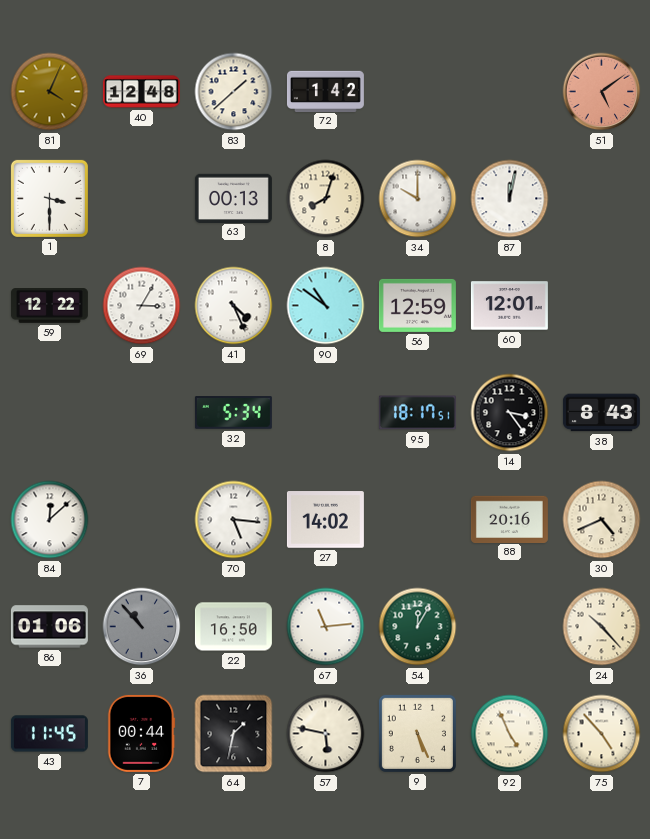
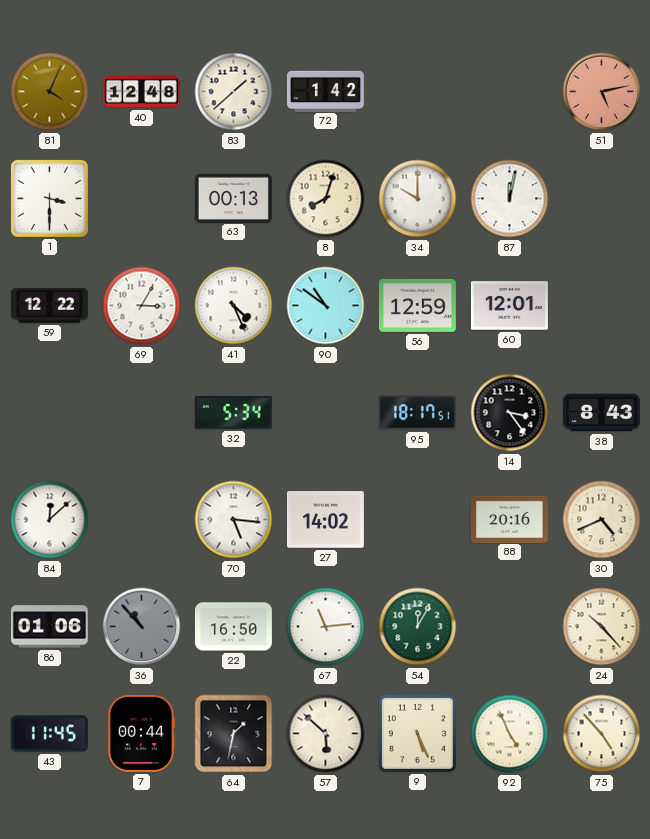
51: 5:09 -> 5:13
57: 5:47 -> 5:52
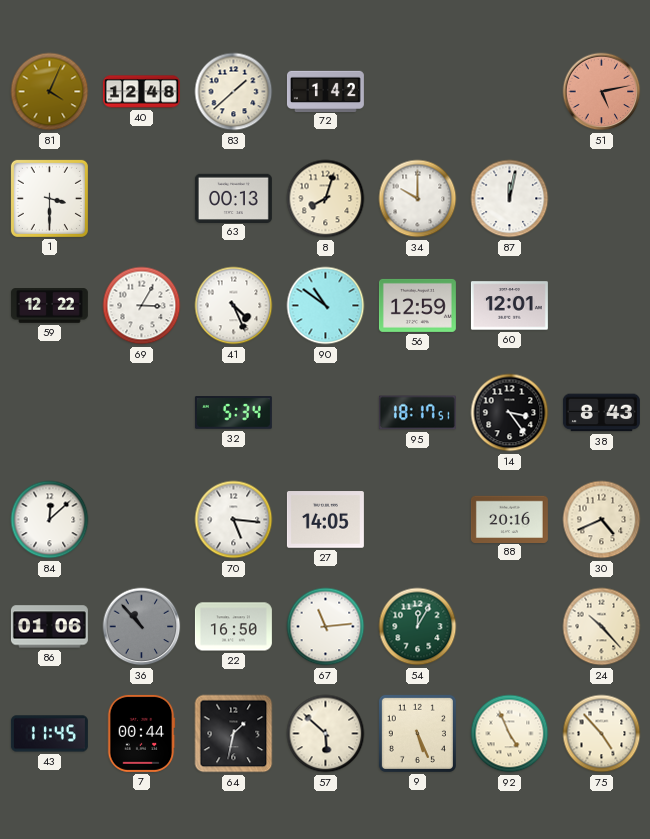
27: 14:02 -> 14:05
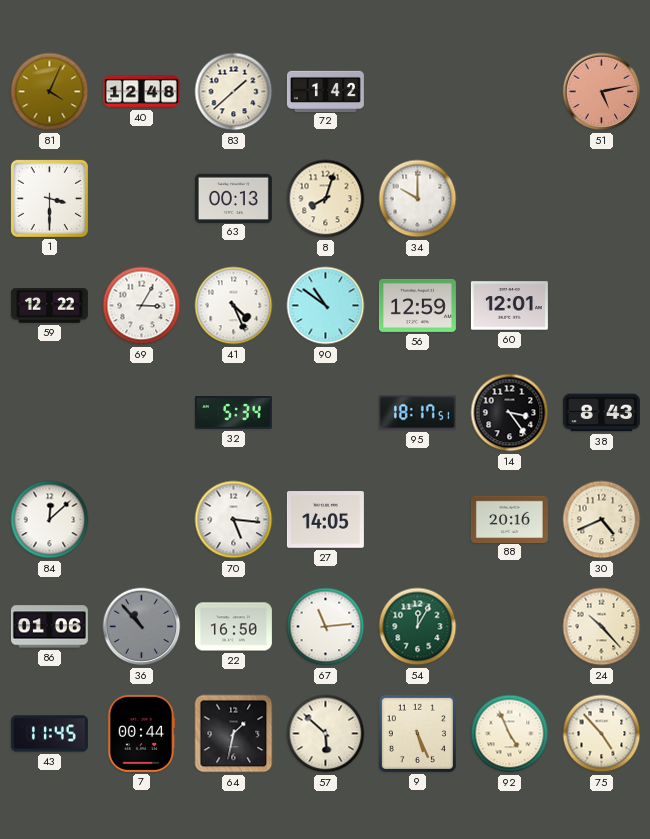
87: 12:02 -> none
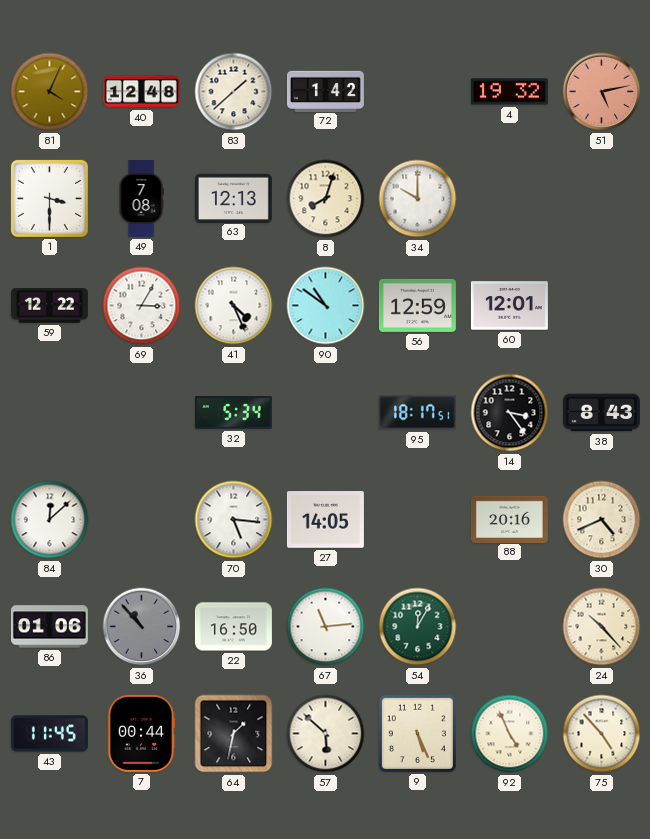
4: none -> 19:32
49: none -> 7:08
63: 00:13 -> 12:13
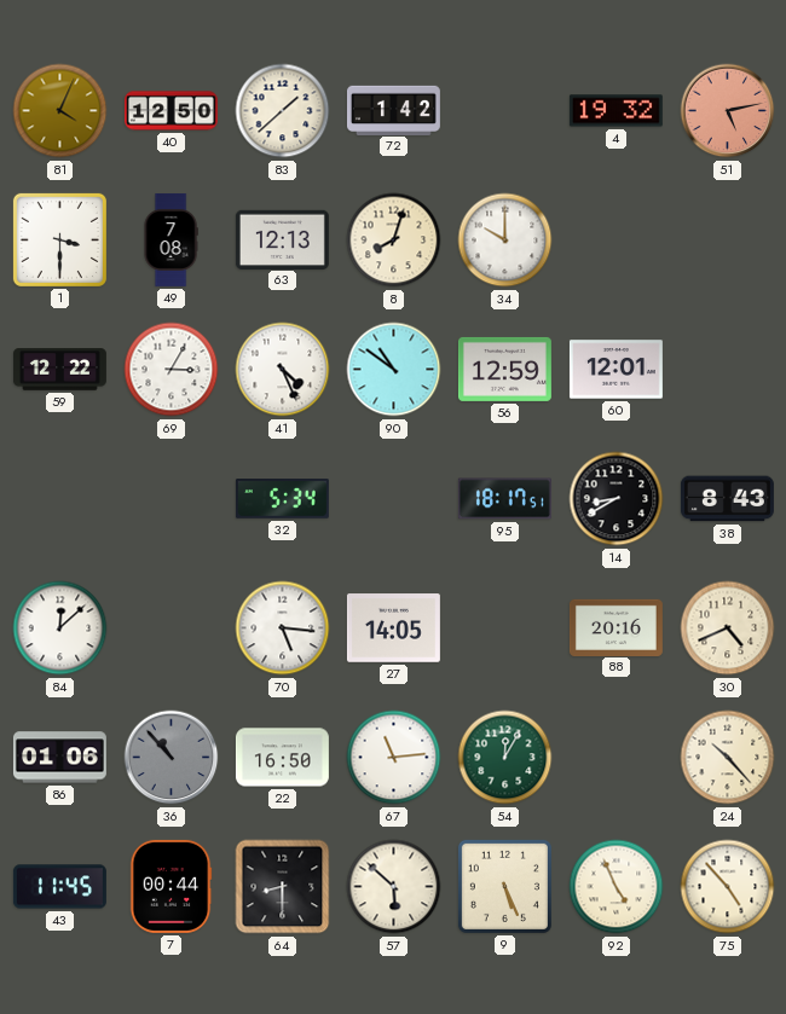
40: 12:48 -> 12:50
14: 3:24 -> 8:40
64: 1:32 -> 8:30
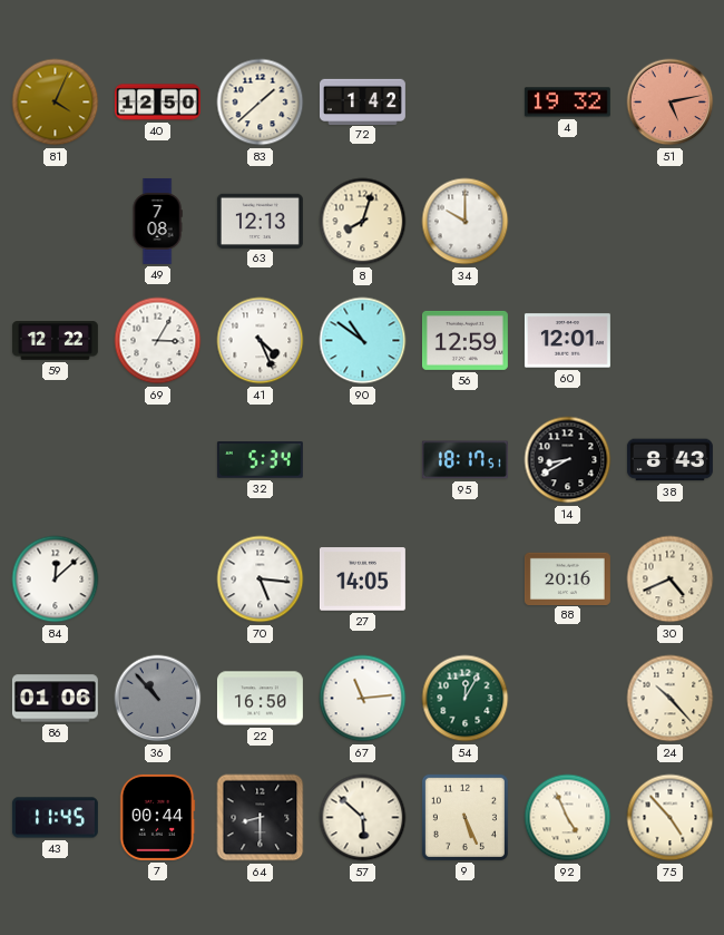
1: 3:30 -> none
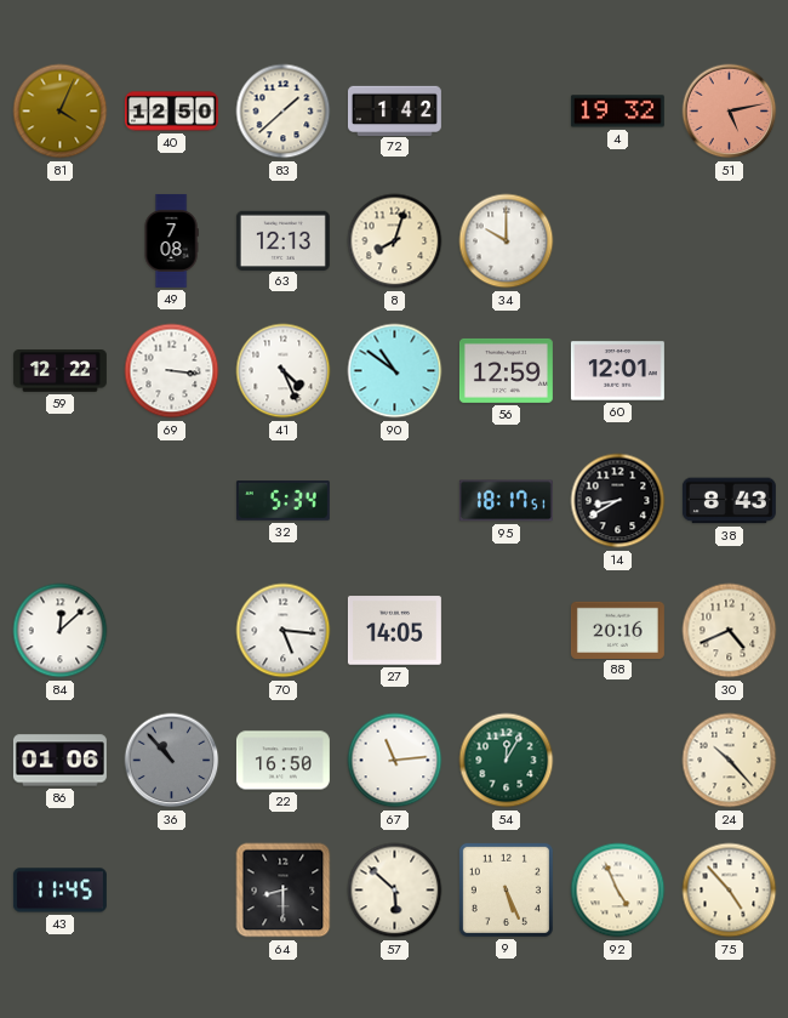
69: 3:05 -> 3:16
7: 00:44 -> none
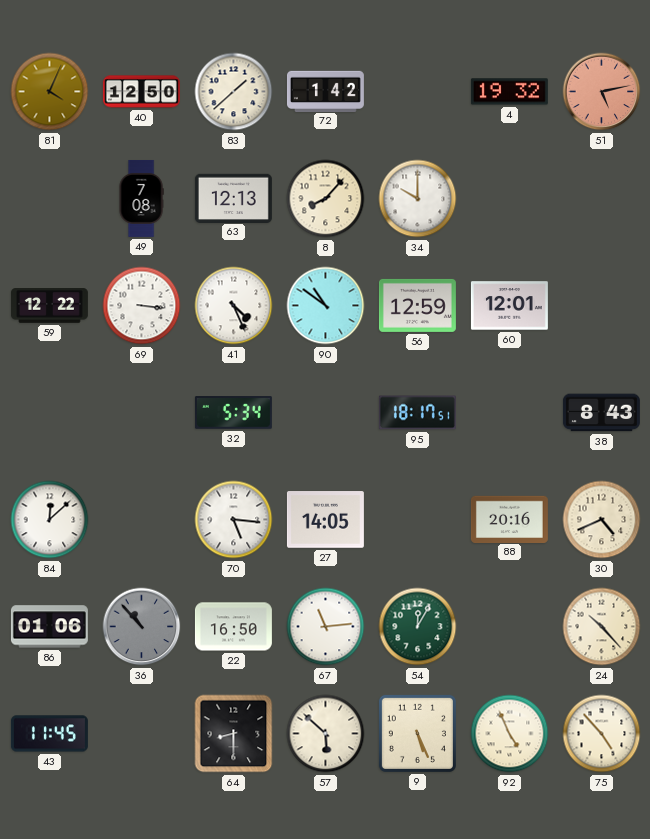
8: 8:03 -> 8:07
14: 8:40 -> none
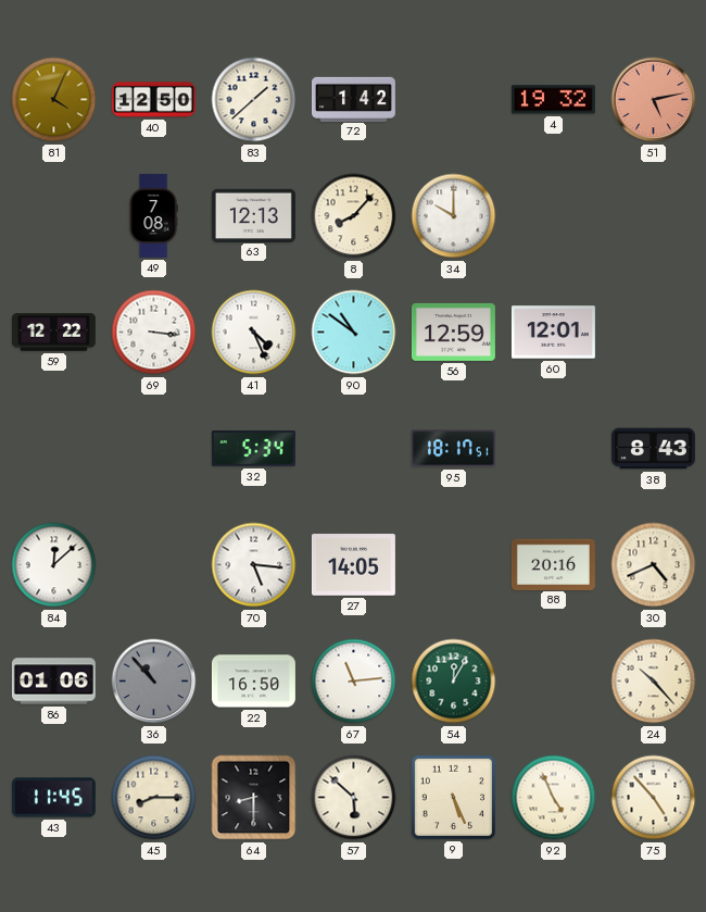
45: none -> 8:15
